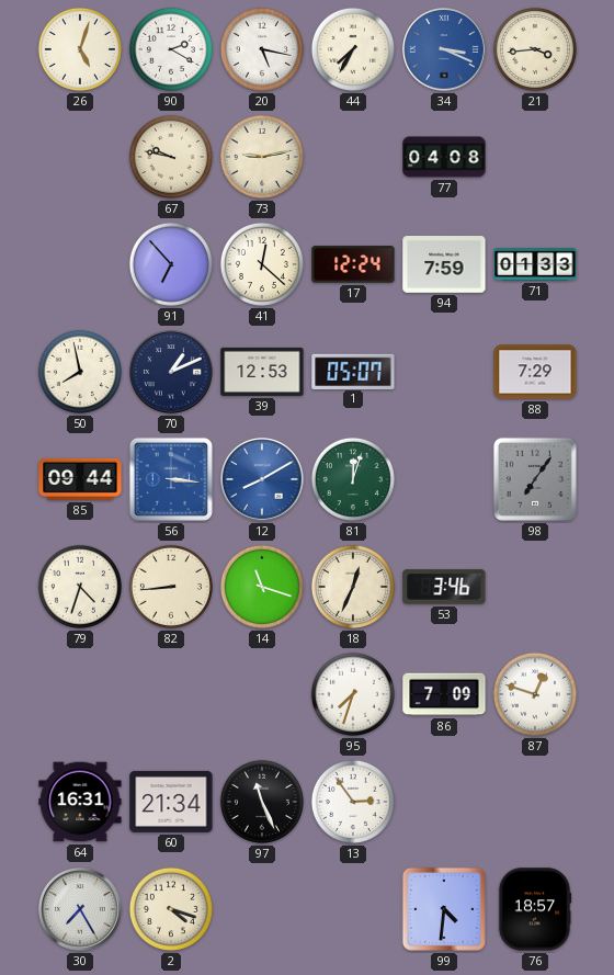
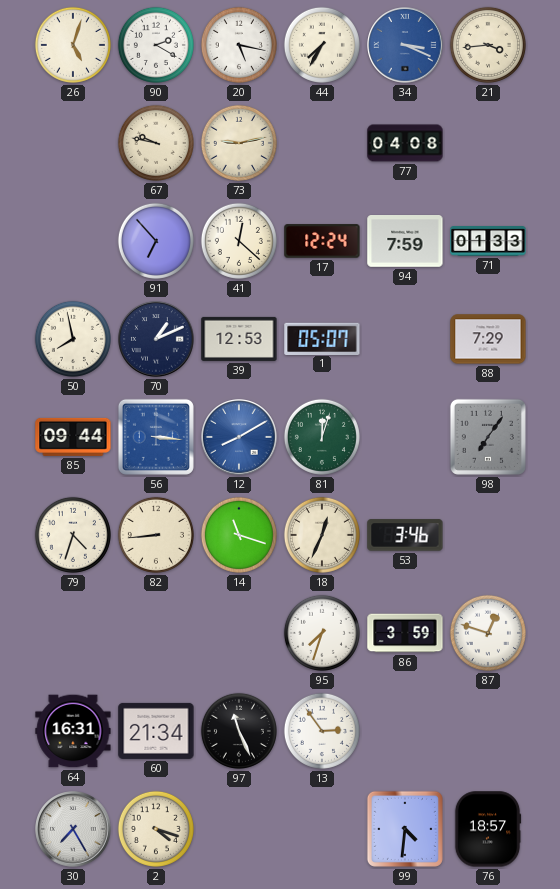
86: 7:09 -> 3:59
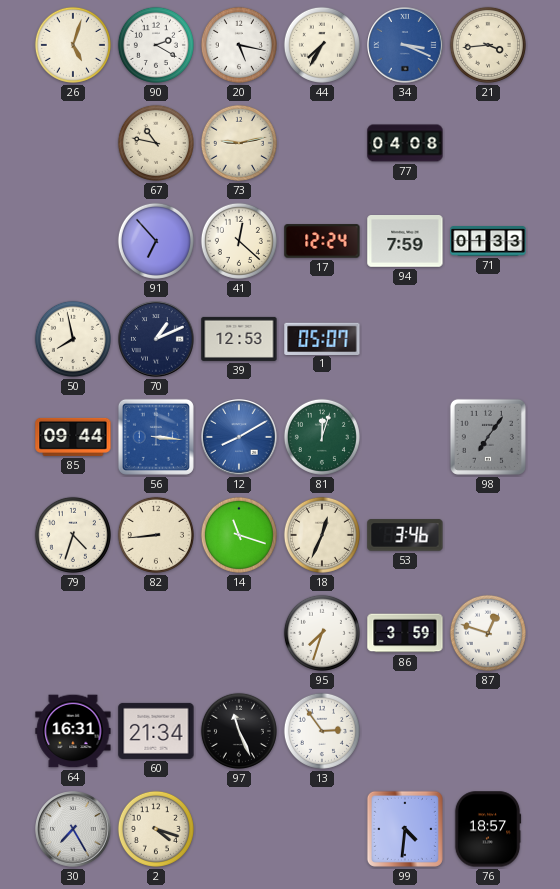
67: 9:47 -> 10:47
88: 7:29 -> none
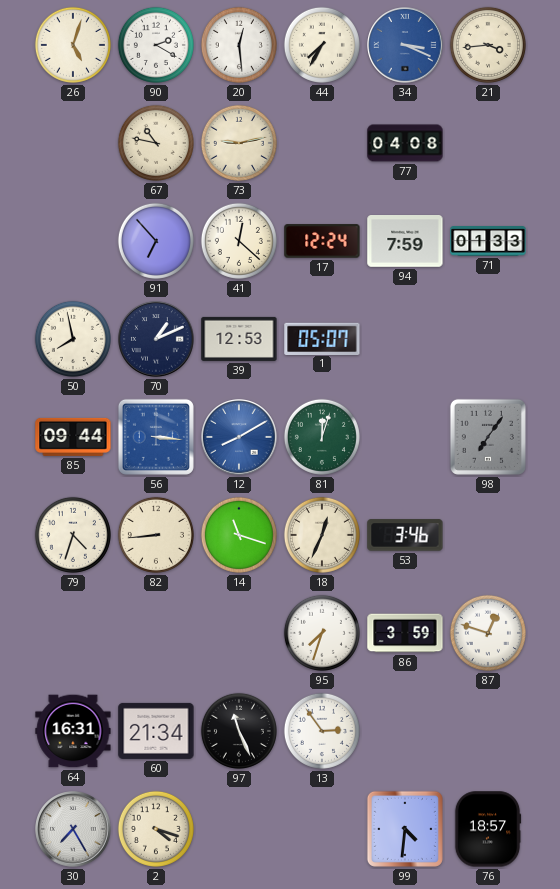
20: 5:17 -> 12:29
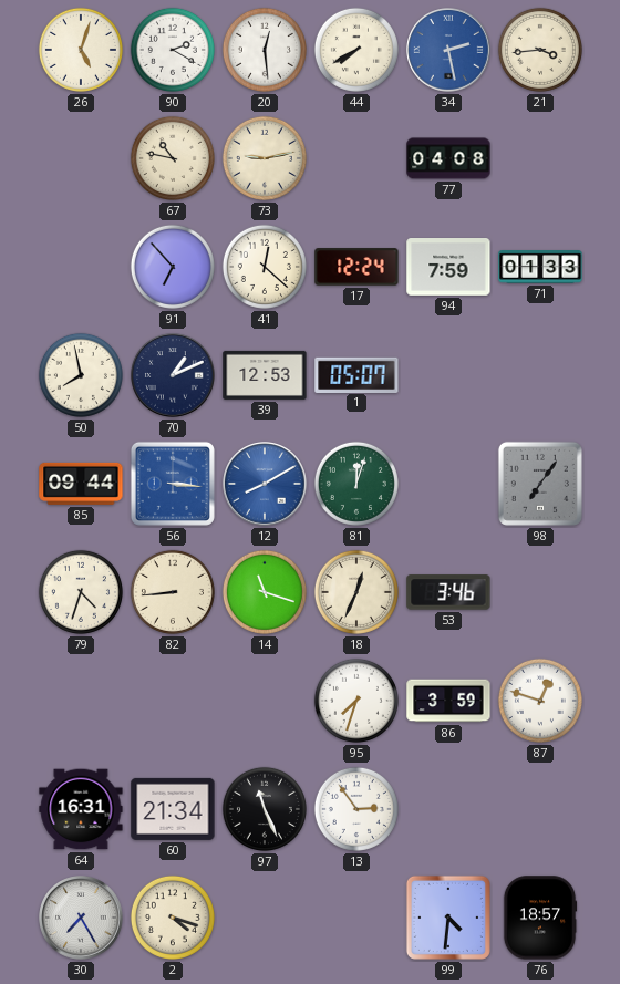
44: 7:35 -> 7:40
34: 3:19 -> 2:28
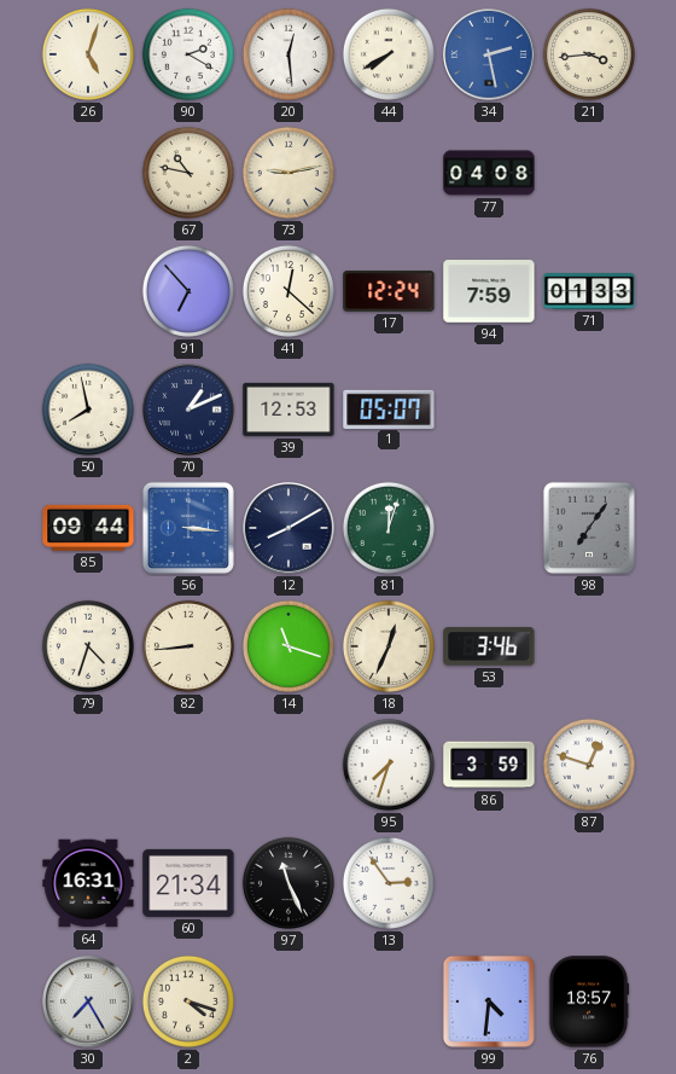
12 dial: blue -> navy
